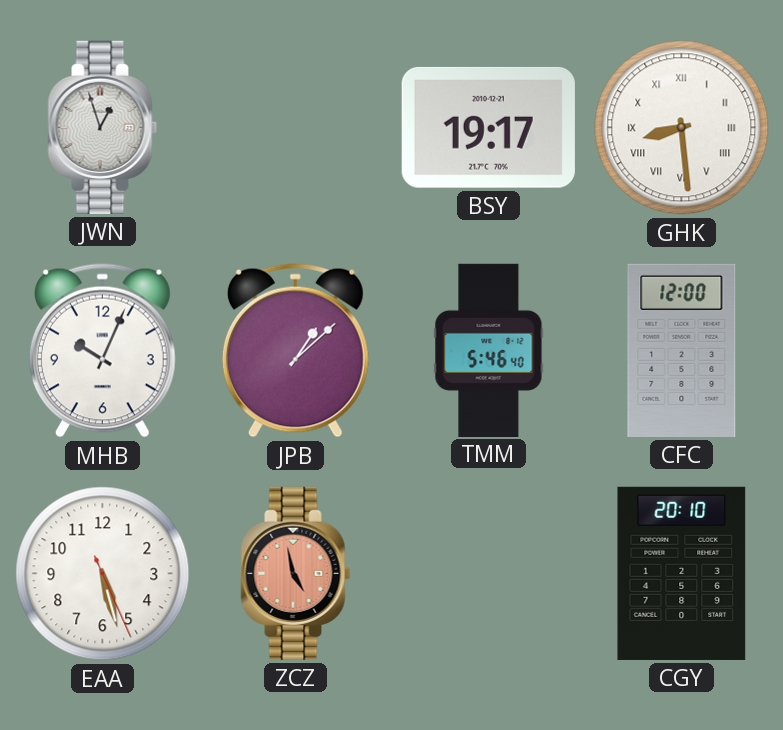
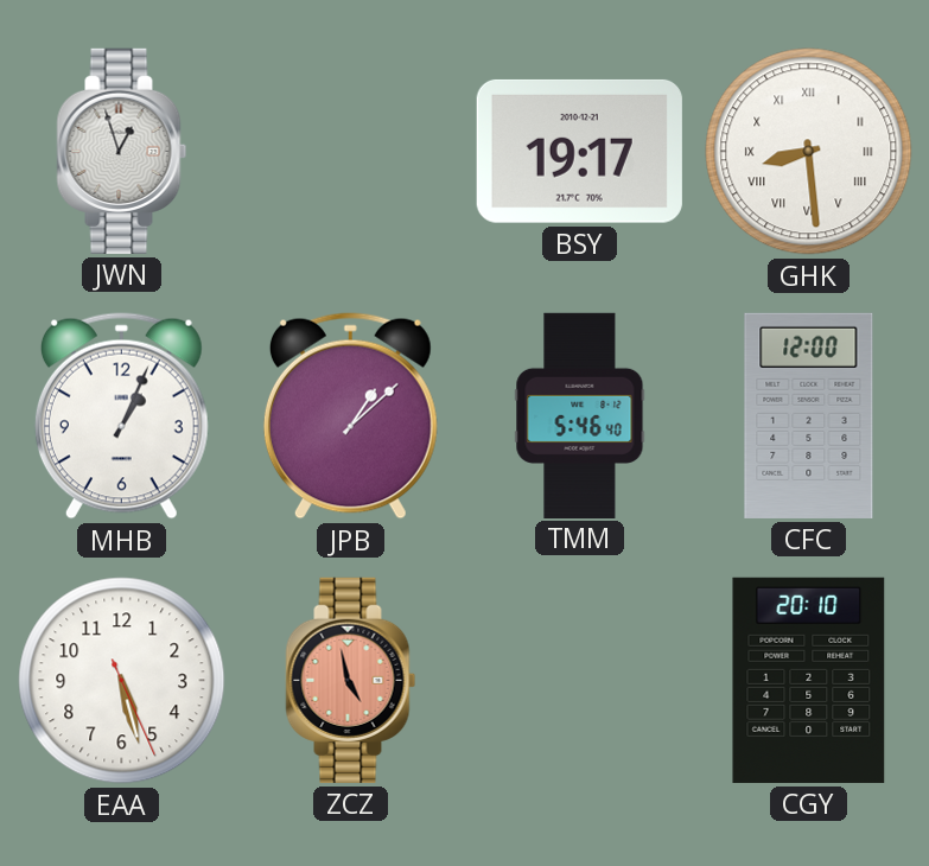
MHB: 10:04 -> 1:04
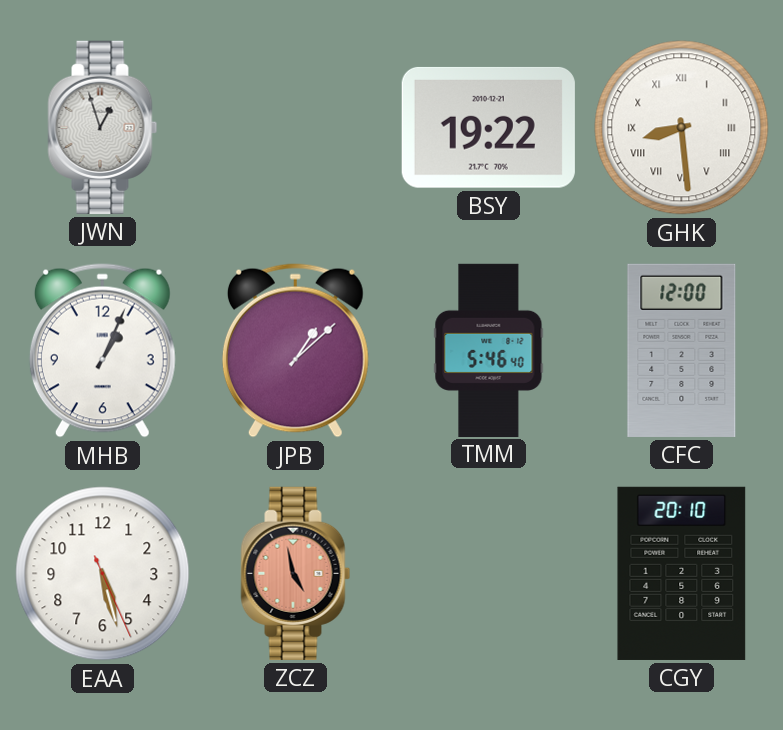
BSY: 19:17 -> 19:22
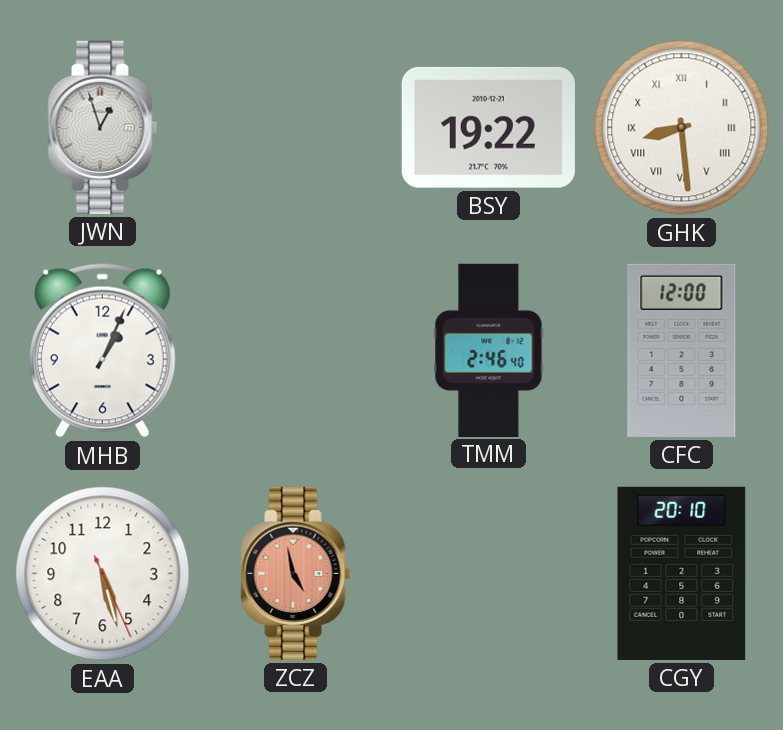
JPB: 1:08 -> none
TMM: 5:46 -> 2:46
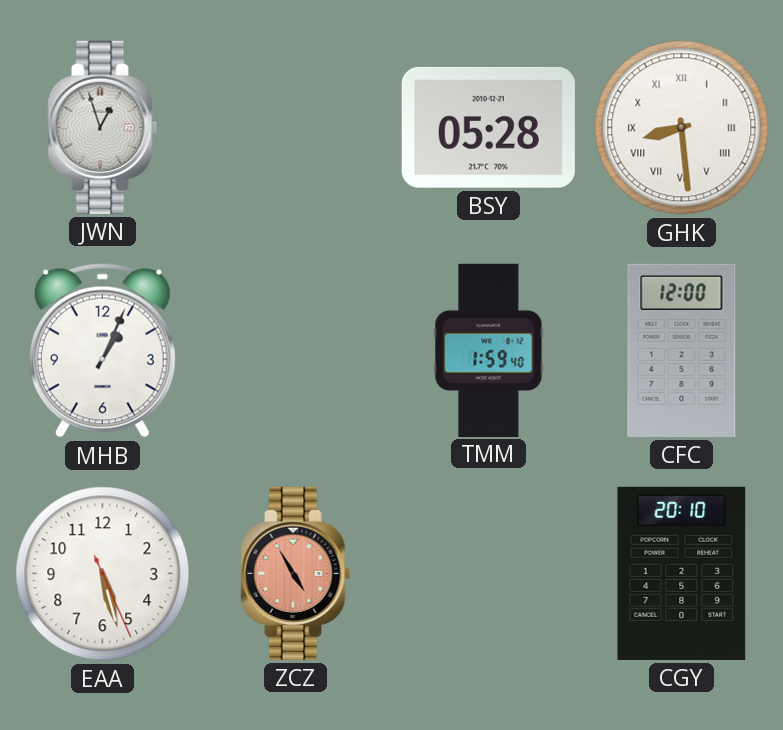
BSY: 19:22 -> 05:28
TMM: 2:46 -> 1:59
ZCZ: 4:58 -> 4:55
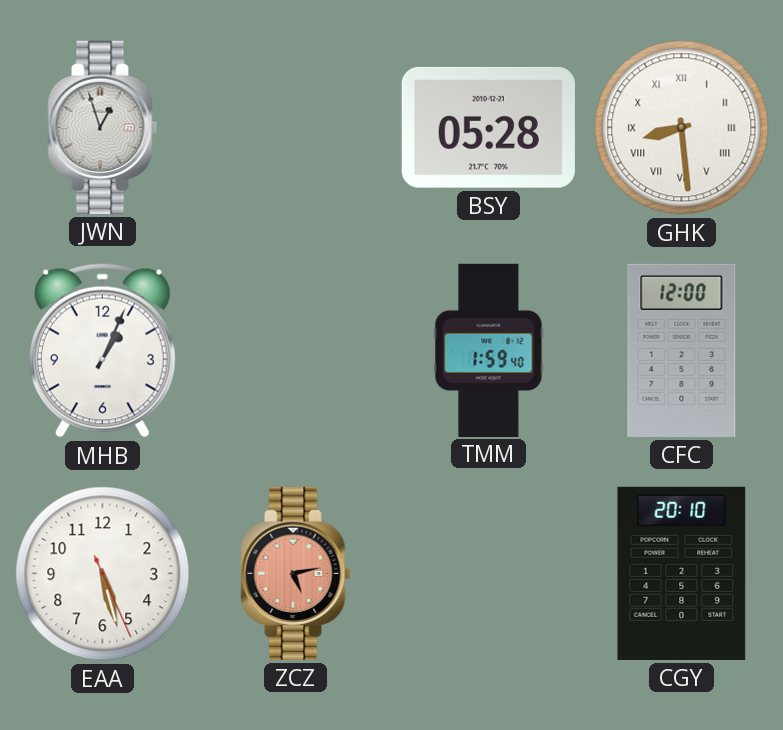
ZCZ: 4:55 -> 5:13
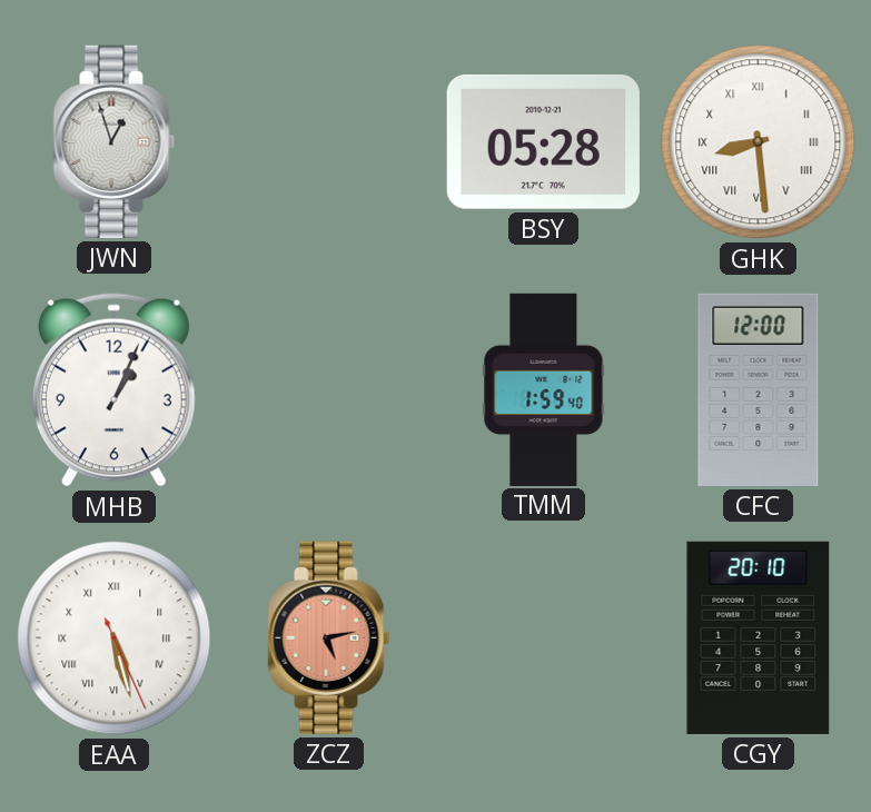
EAA numerals: Arabic -> Roman
